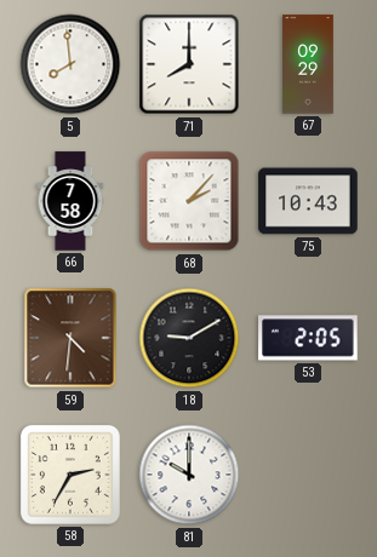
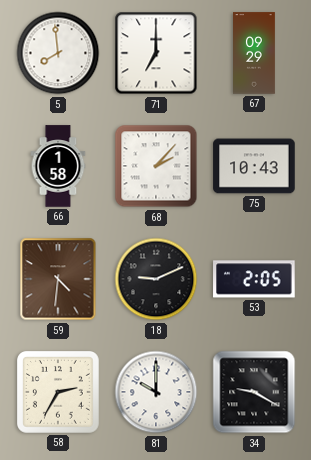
71: 8:00 -> 7:00
66: 7:58 -> 1:58
18: 9:10 -> 9:11
34: none -> 9:20
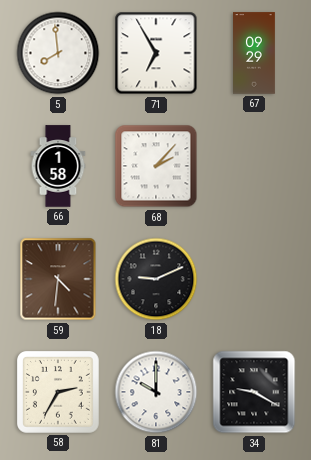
71: 7:00 -> 6:55
75: 10:43 -> none
53: 2:05 -> none
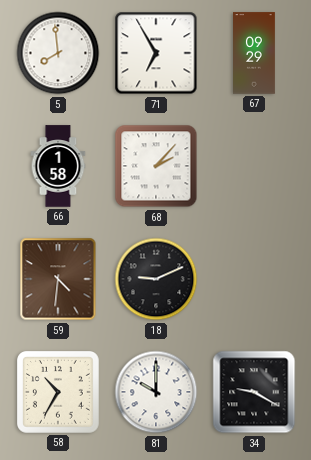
58: 2:35 -> 10:35
